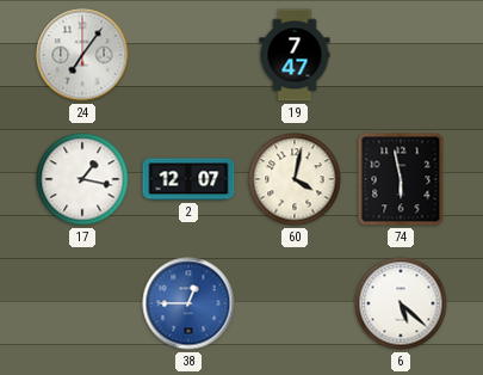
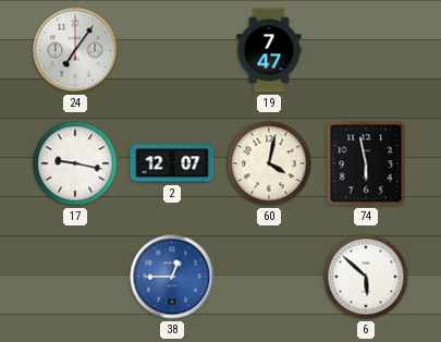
17: 1:17 -> 9:17
6: 5:22 -> 5:52
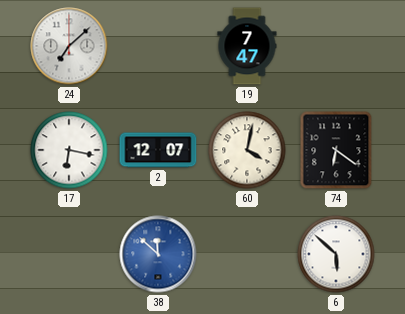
24: 7:06 -> 7:08
17: 9:17 -> 6:17
74: 5:58 -> 6:21
38: 12:45 -> 11:52
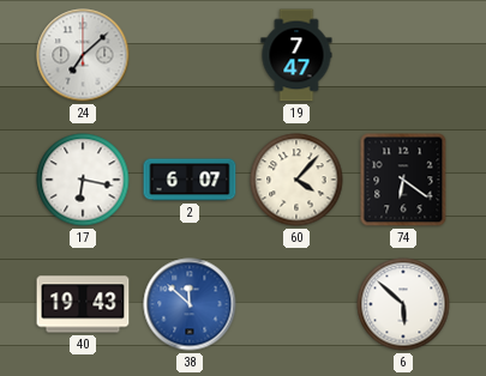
2: 12:07 -> 6:07
60: 4:02 -> 4:07
40: none -> 19:43
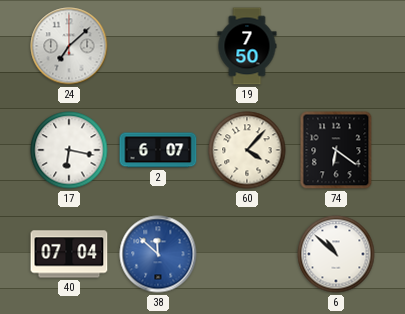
19: 7:47 -> 7:50
40: 19:43 -> 07:04
6: 5:52 -> 10:52
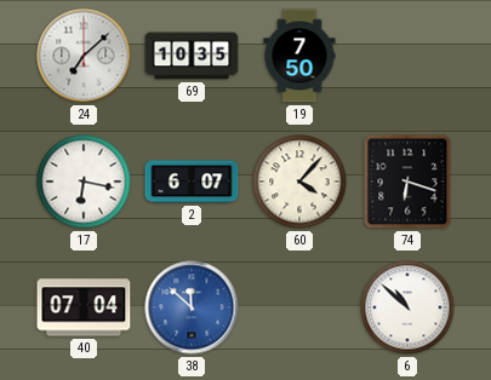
69: none -> 10:35
74: 6:21 -> 6:18
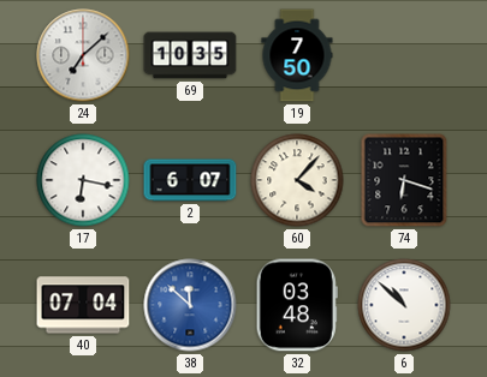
32: none -> 03:48
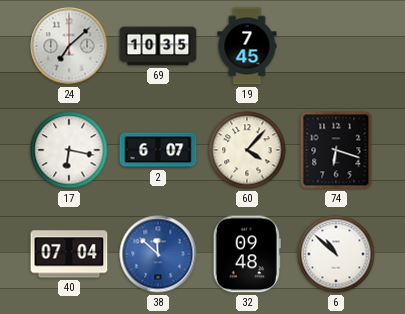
19: 7:50 -> 7:45
32: 03:48 -> 09:48
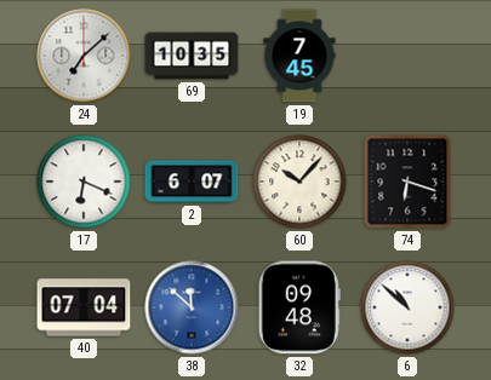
17: 6:17 -> 6:19
60: 4:07 -> 10:07
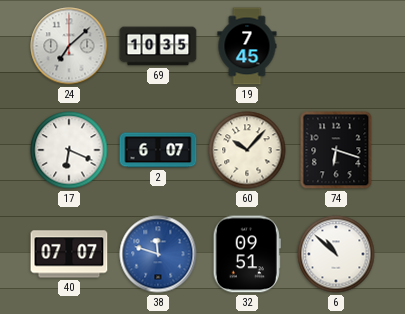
40: 07:04 -> 07:07
38: 11:52 -> 11:48
32: 09:48 -> 09:51
